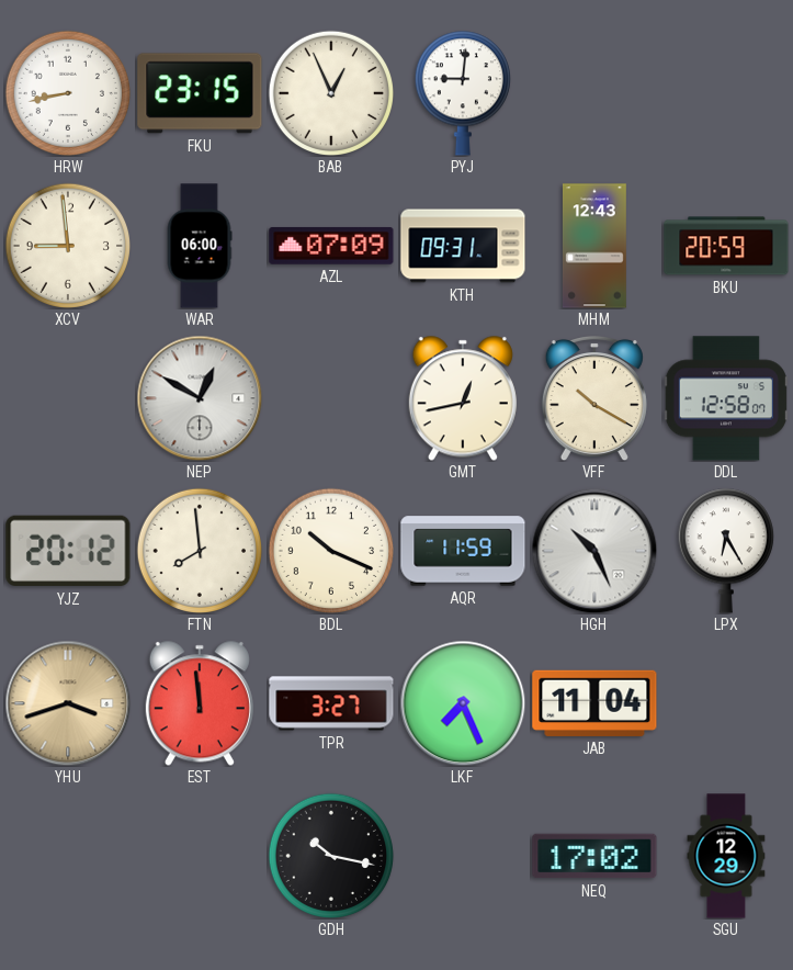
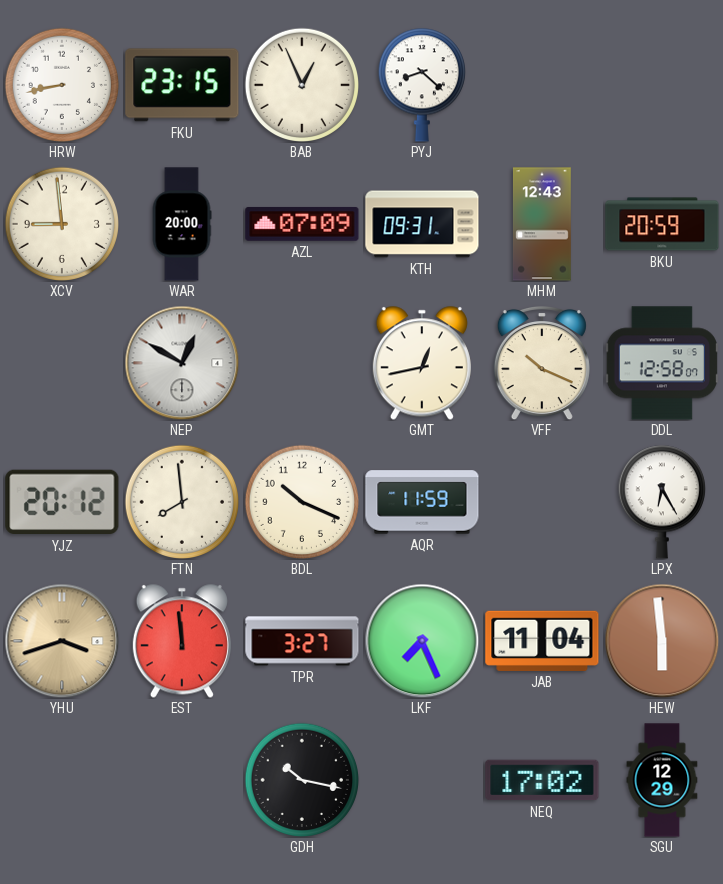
PYJ: 9:01 -> 8:22
WAR: 06:00 -> 20:00
VFF: 10:20 -> 10:19
HGH: 10:26 -> none
HEW: none -> 5:59
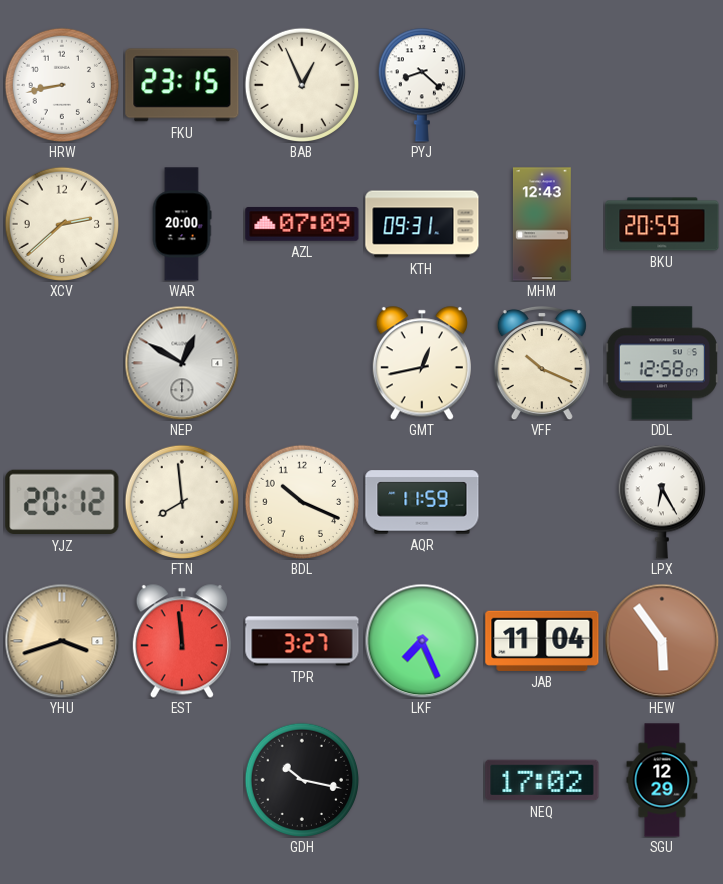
XCV: 8:59 -> 2:38
HEW: 5:59 -> 5:54
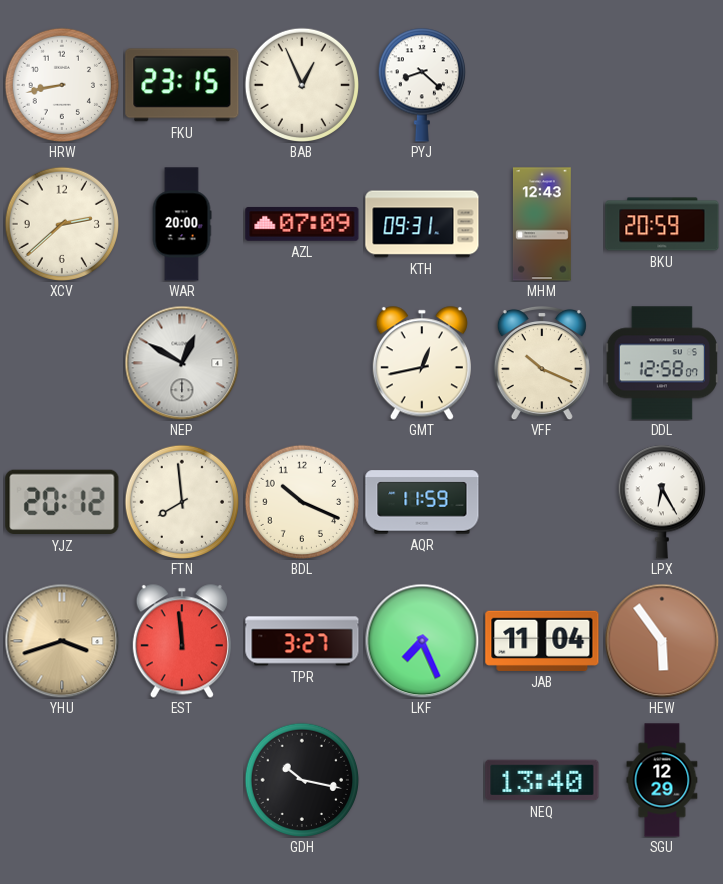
NEQ: 17:02 -> 13:40
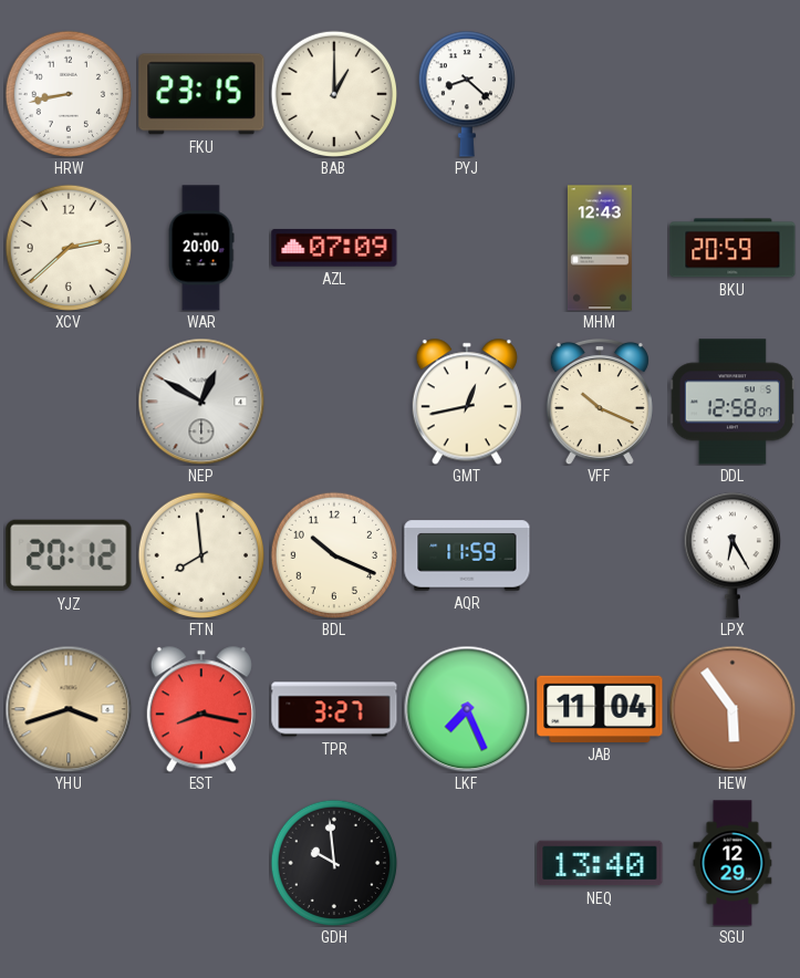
BAB: 12:56 -> 1:00
KTH: 09:31 -> none
EST: 11:59 -> 8:17
GDH: 10:17 -> 9:59
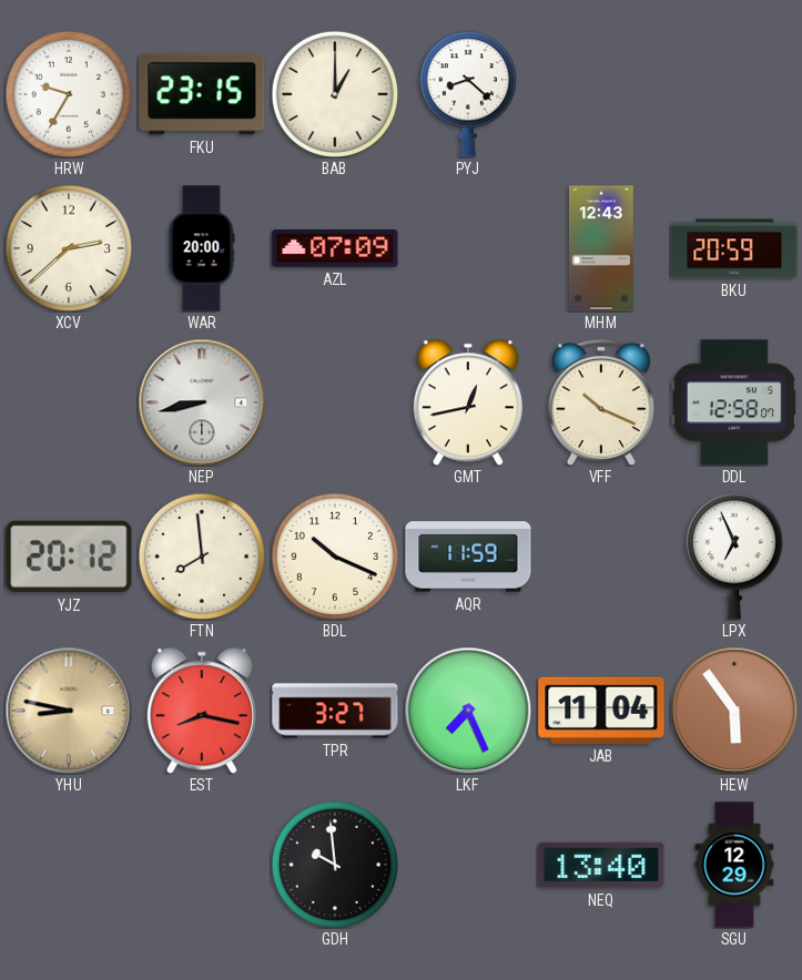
HRW: 8:43 -> 9:35
NEP: 12:50 -> 8:43
LPX: 6:25 -> 6:56
YHU: 3:42 -> 8:47
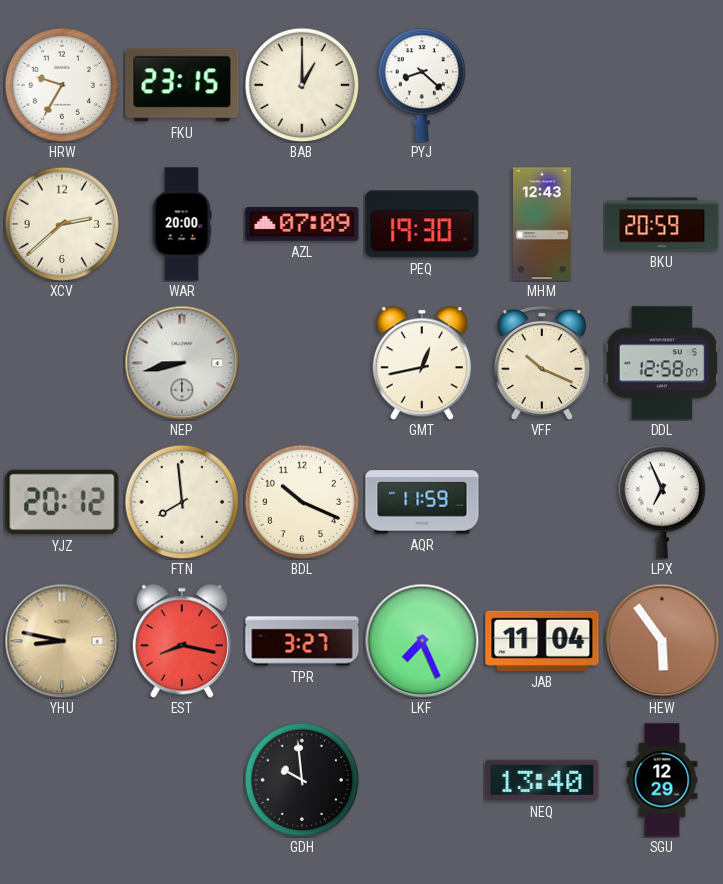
PEQ: none -> 19:30
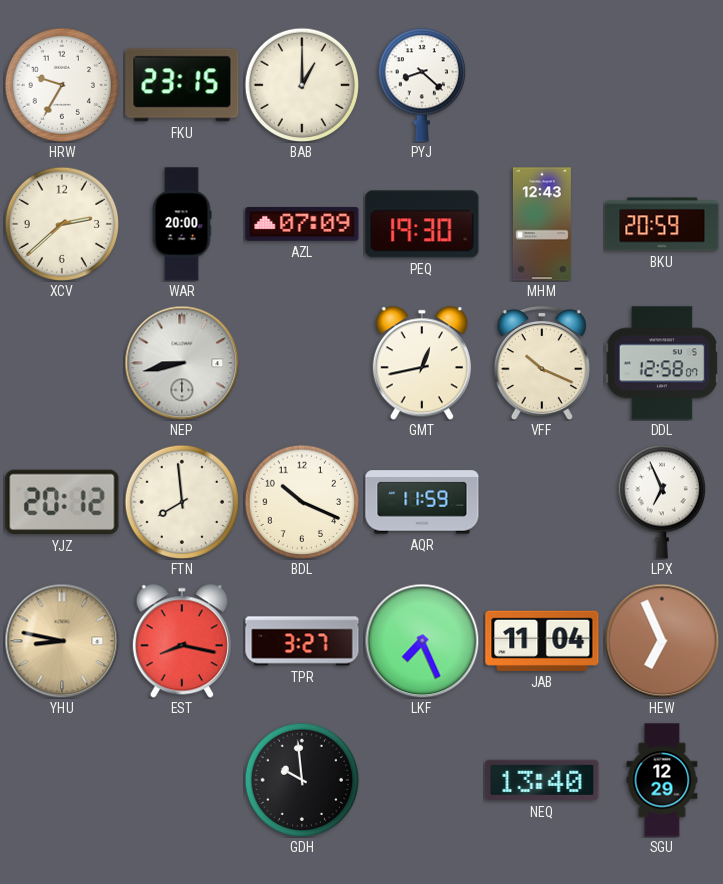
HEW: 5:54 -> 6:56
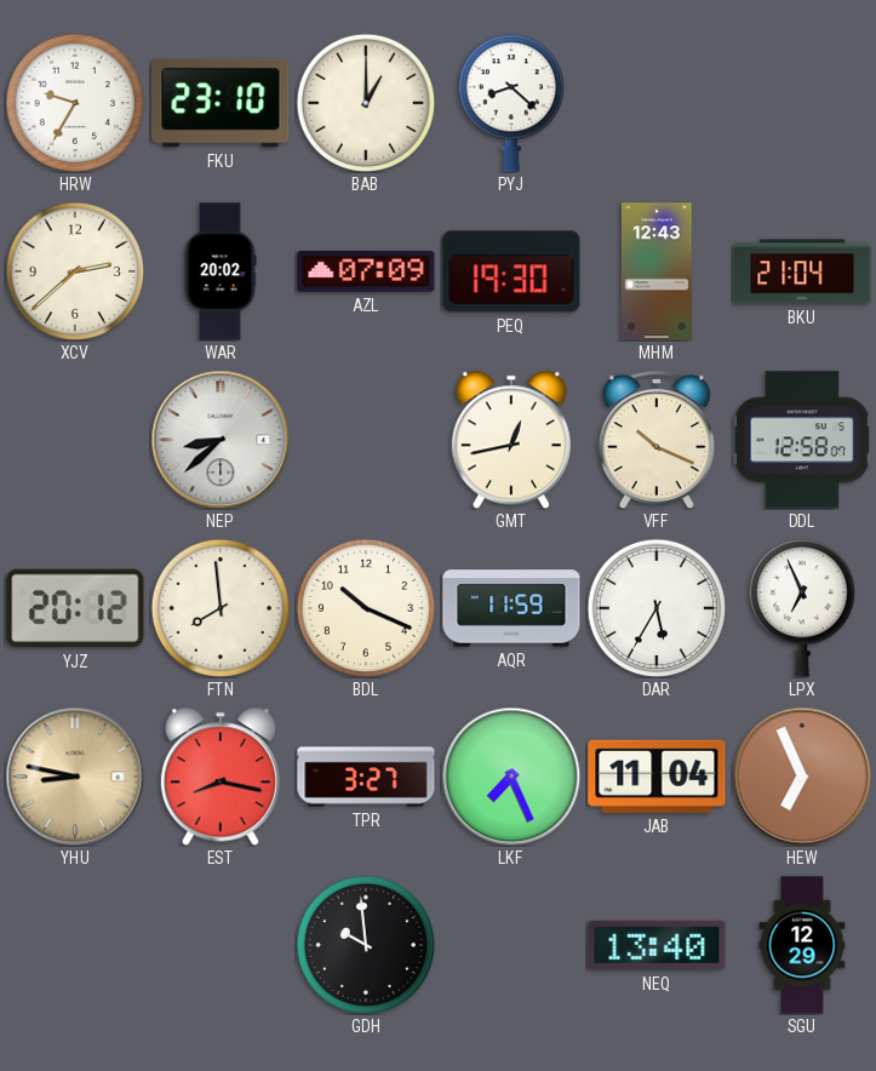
FKU: 23:15 -> 23:10
WAR: 20:00 -> 20:02
BKU: 20:59 -> 21:04
NEP: 8:43 -> 8:38
DAR: none -> 5:35
